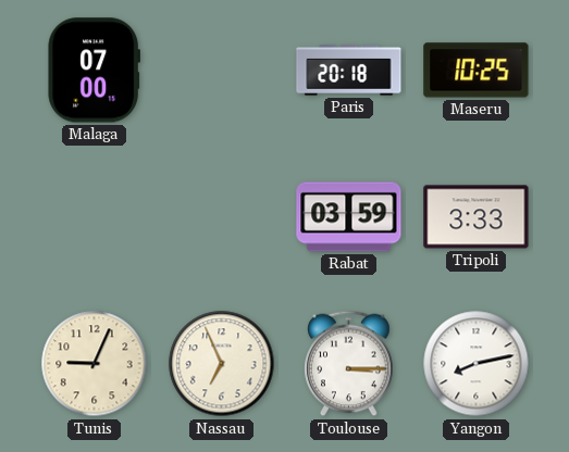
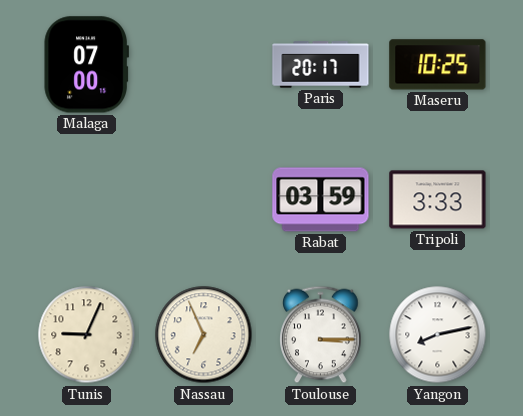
Paris: 20:18 -> 20:17
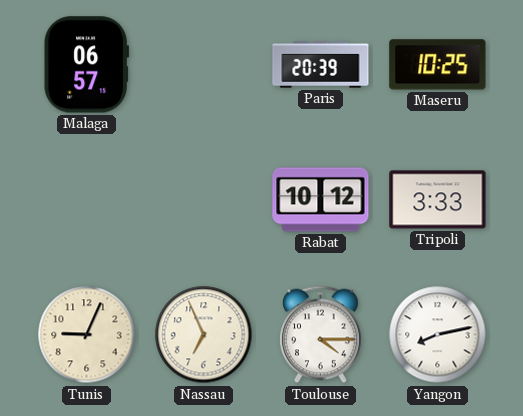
Malaga: 07:00 -> 06:57
Paris: 20:17 -> 20:39
Rabat: 03:59 -> 10:12
Toulouse: 3:15 -> 4:15
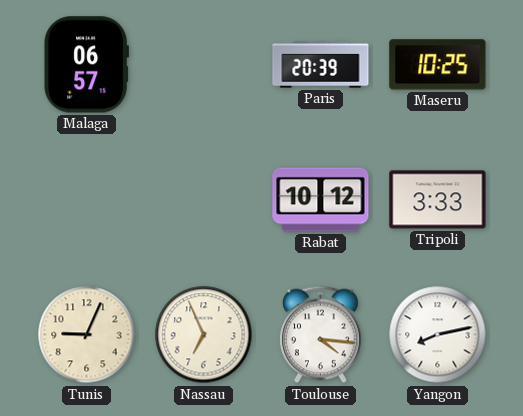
Toulouse: 4:15 -> 4:16
